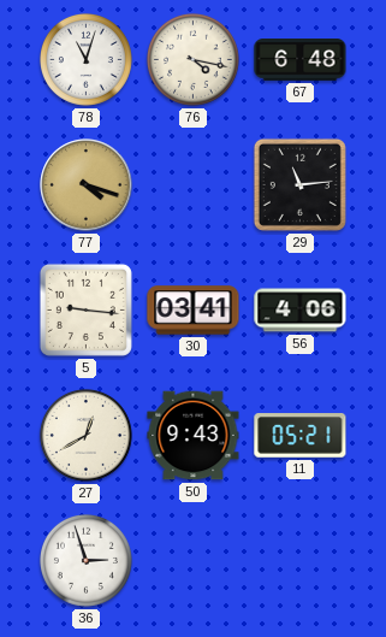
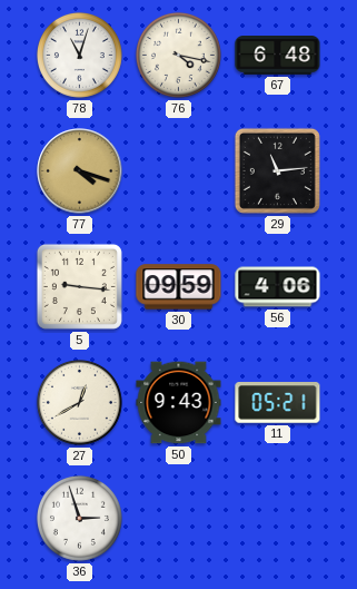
30: 03:41 -> 09:59
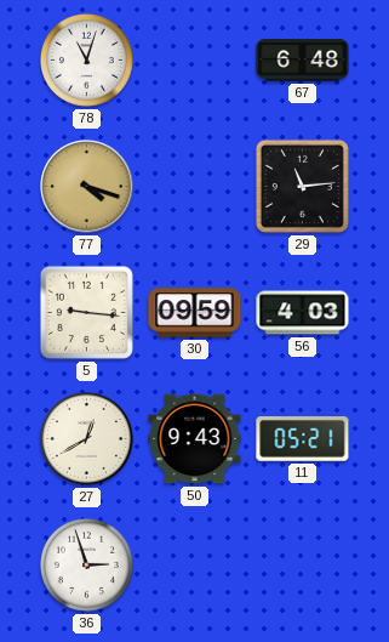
76: 4:17 -> none
56: 4:06 -> 4:03
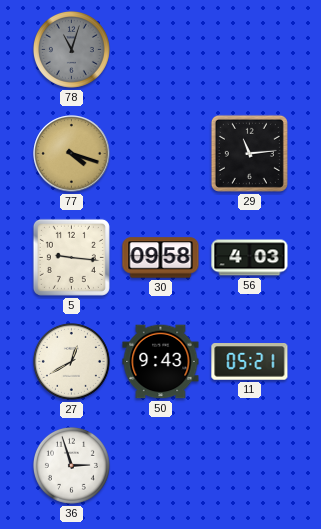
78 dial: white -> grey
67: 6:48 -> none
30: 09:59 -> 09:58
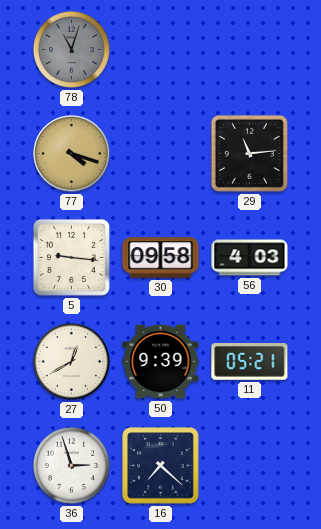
50: 9:43 -> 9:39
16: none -> 7:22
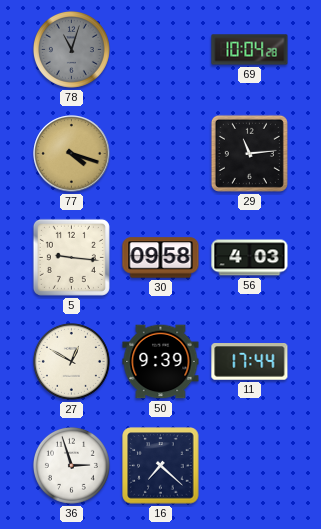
69: none -> 10:04
27: 12:40 -> 12:50
11: 05:21 -> 17:44
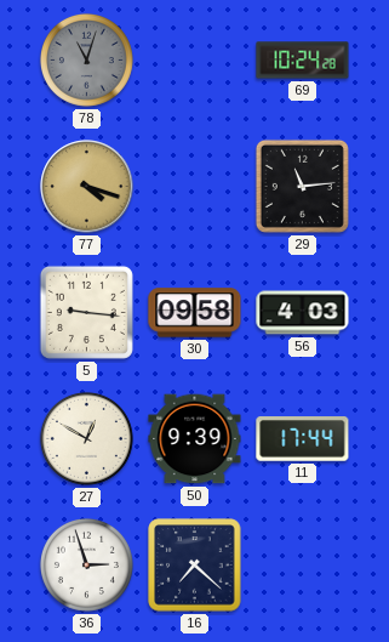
69: 10:04 -> 10:24
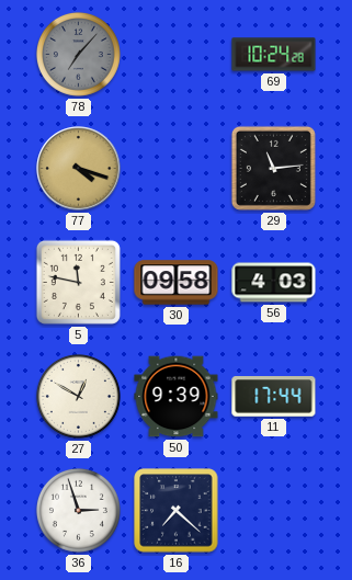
78: 11:03 -> 7:07
5: 9:16 -> 11:47
